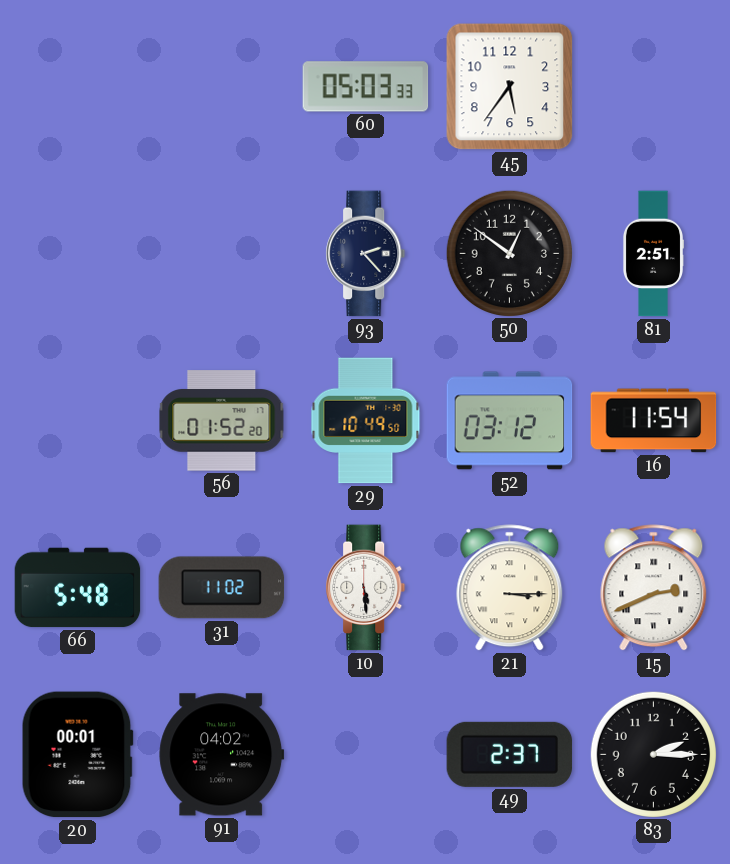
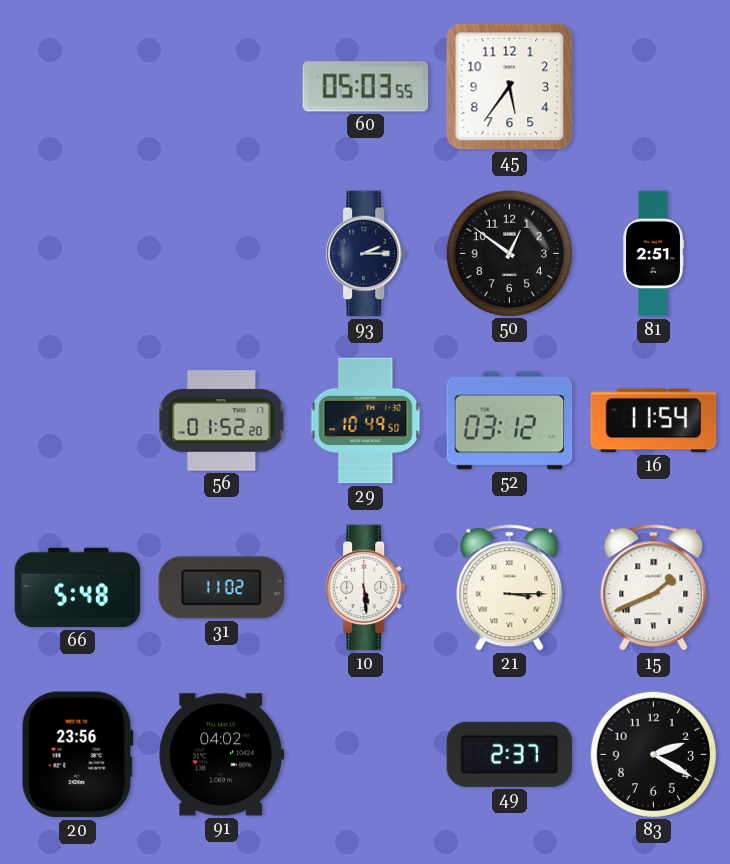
60: 05:03:33 -> 05:03:55
93: 2:23 -> 2:15
15: 2:41 -> 1:41
20: 00:01 -> 23:56
83: 2:15 -> 2:20
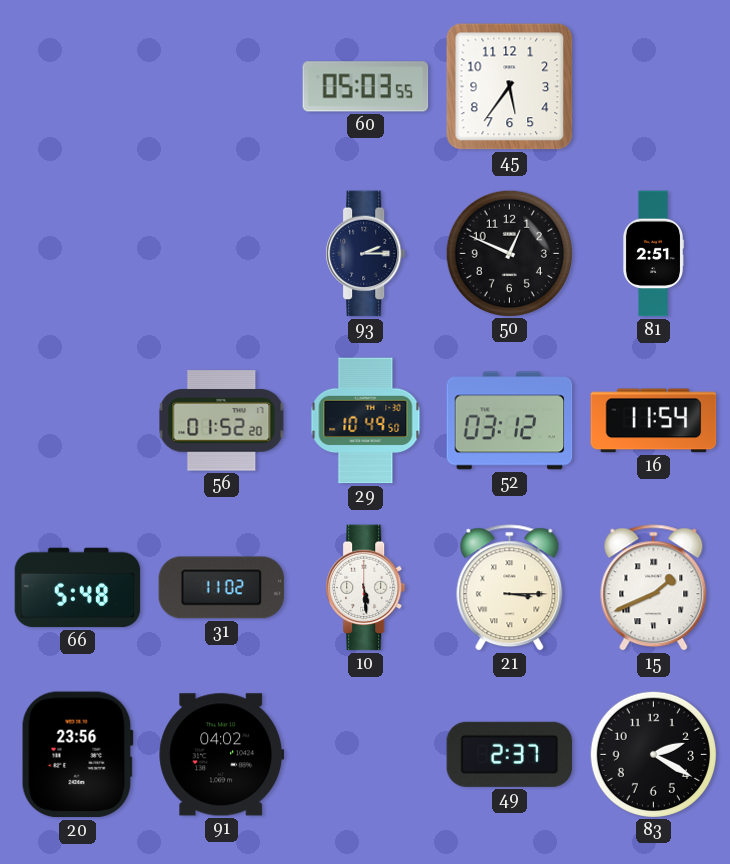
50: 12:51 -> 12:49
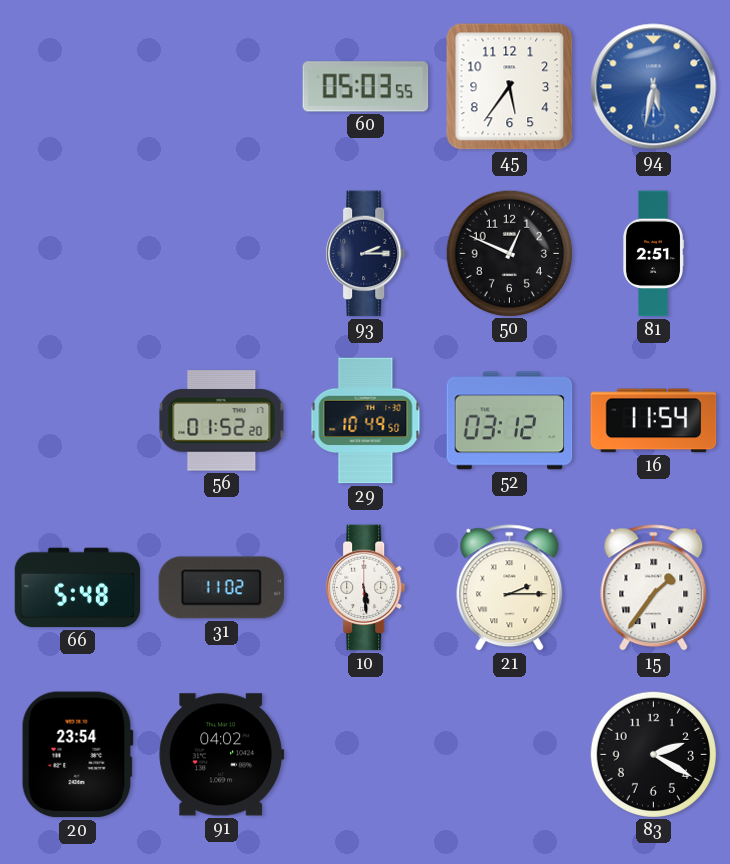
94: none -> 5:32
21: 3:15 -> 2:15
15: 1:41 -> 1:36
20: 23:56 -> 23:54
49: 2:37 -> none
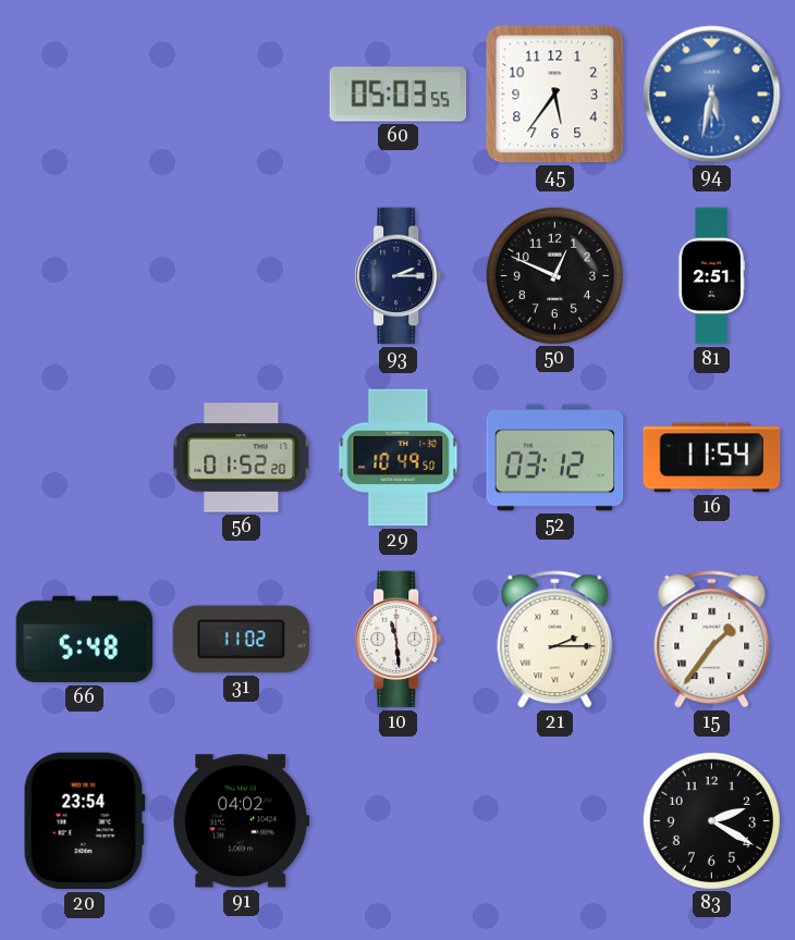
10: 5:29 -> 11:29
